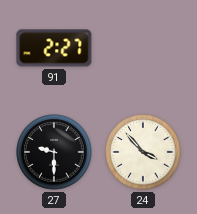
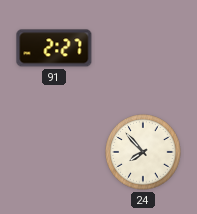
27: 9:30 -> none
24: 3:53 -> 7:53
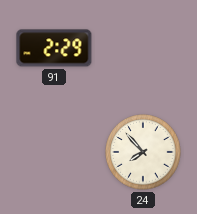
91: 2:27 -> 2:29
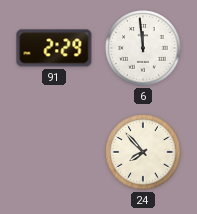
6: none -> 11:59
